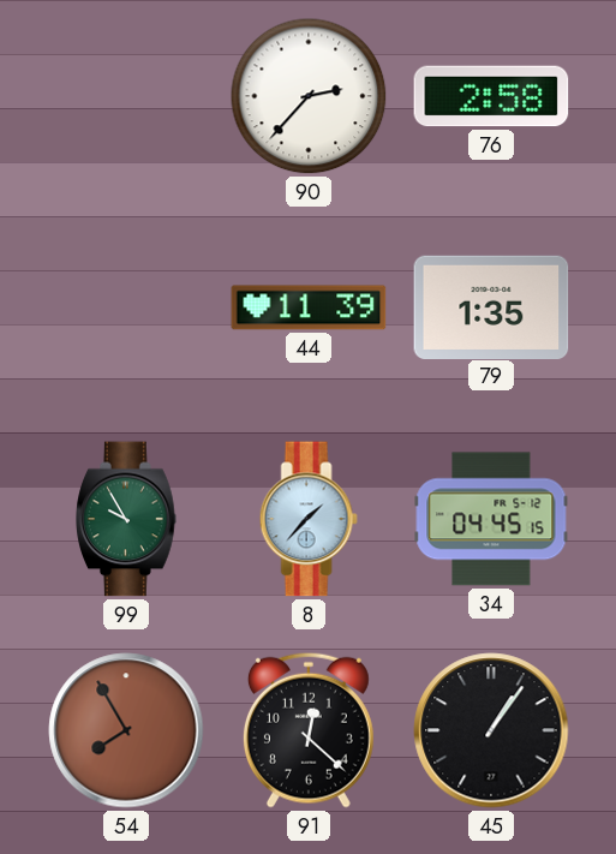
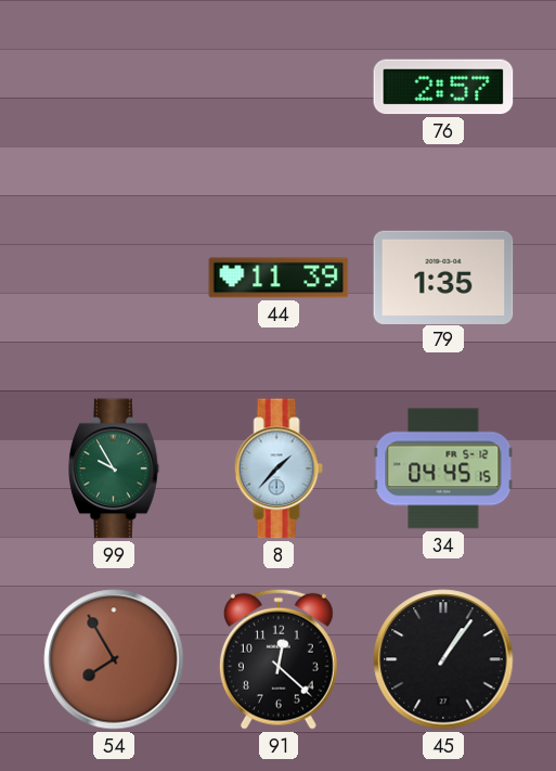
90: 2:37 -> none
76: 2:58 -> 2:57
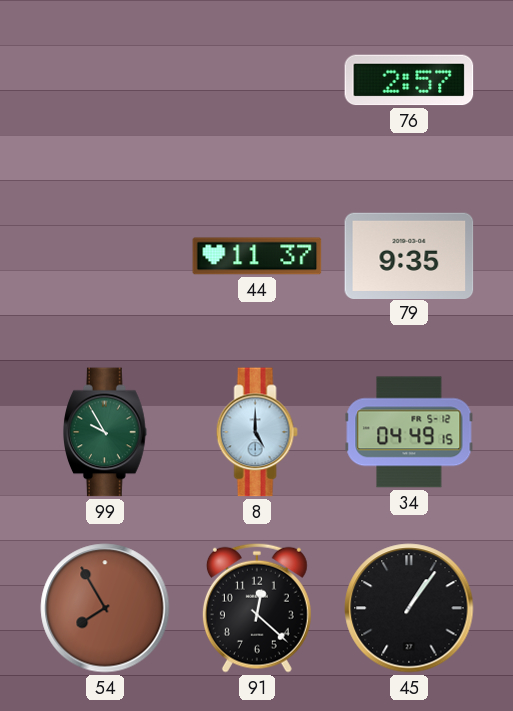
44: 11:39 -> 11:37
79: 1:35 -> 9:35
8: 1:37 -> 5:00
34: 04:45 -> 04:49
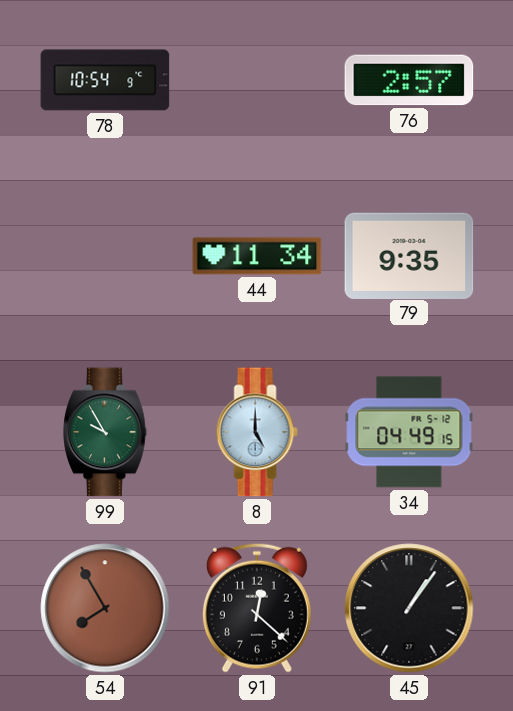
78: none -> 10:54
44: 11:37 -> 11:34
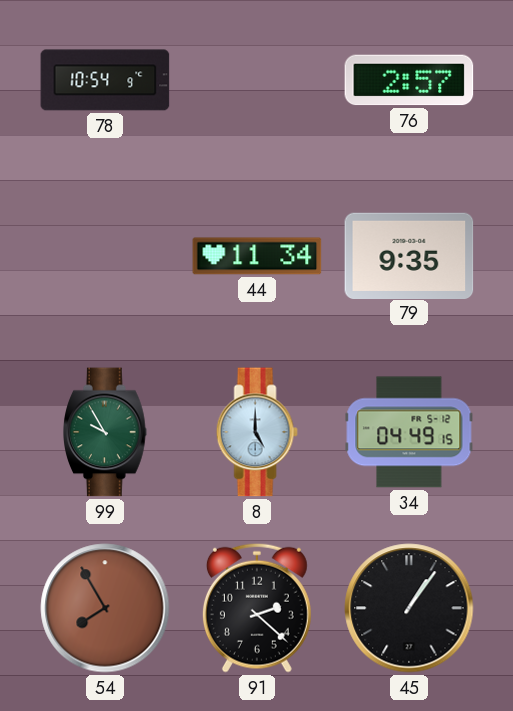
91: 12:22 -> 2:22
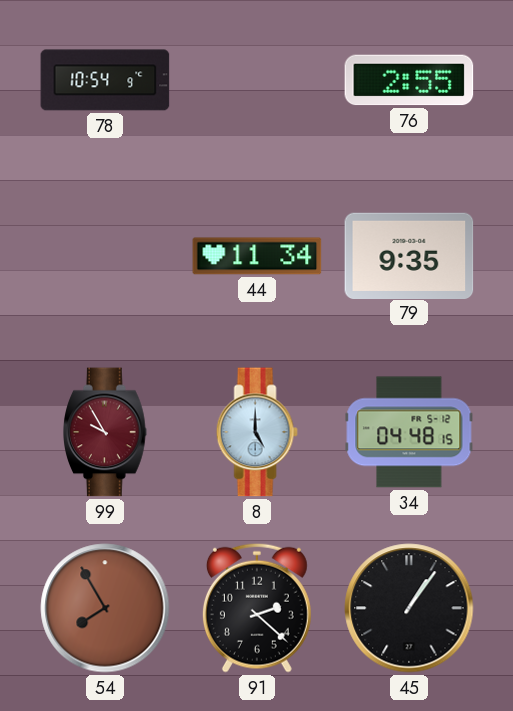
76: 2:57 -> 2:55
99 dial: green -> burgundy
34: 04:49 -> 04:48
